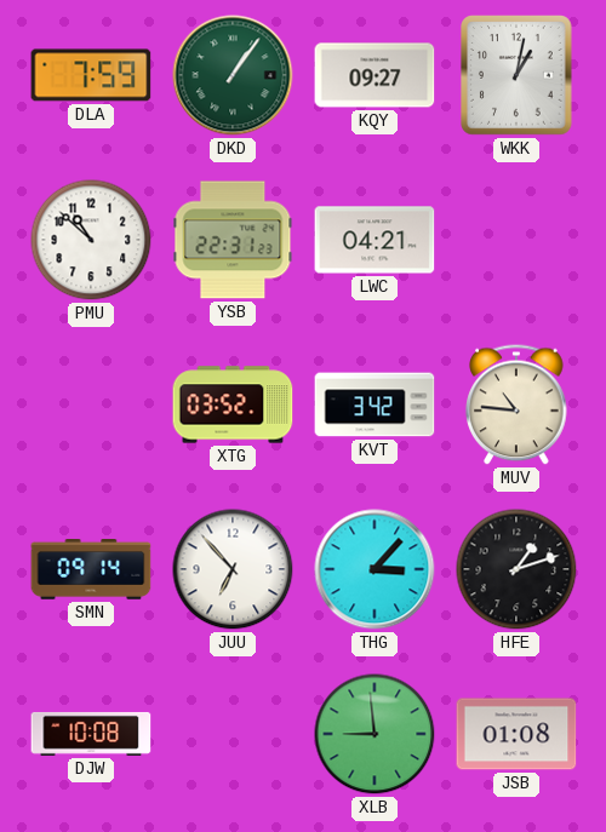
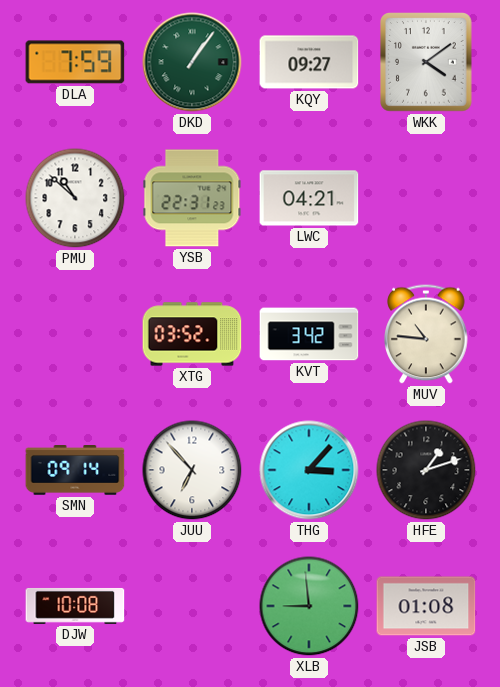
WKK: 1:02 -> 4:09
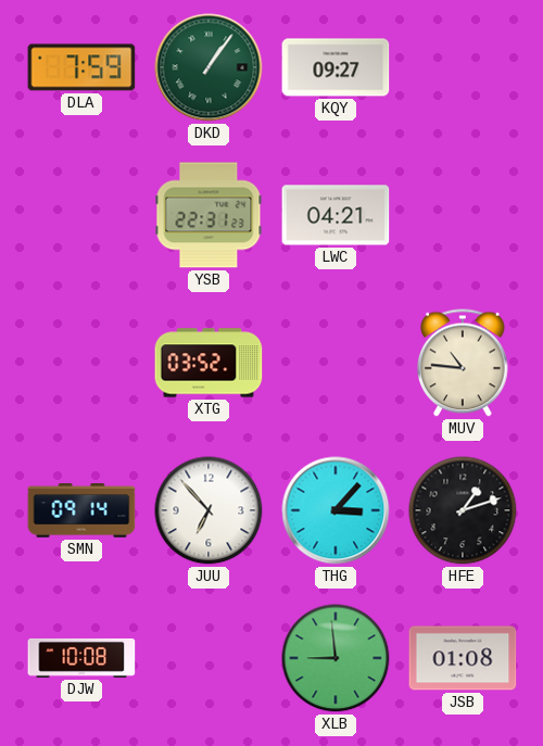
WKK: 4:09 -> none
PMU: 10:52 -> none
KVT: 3:42 -> none
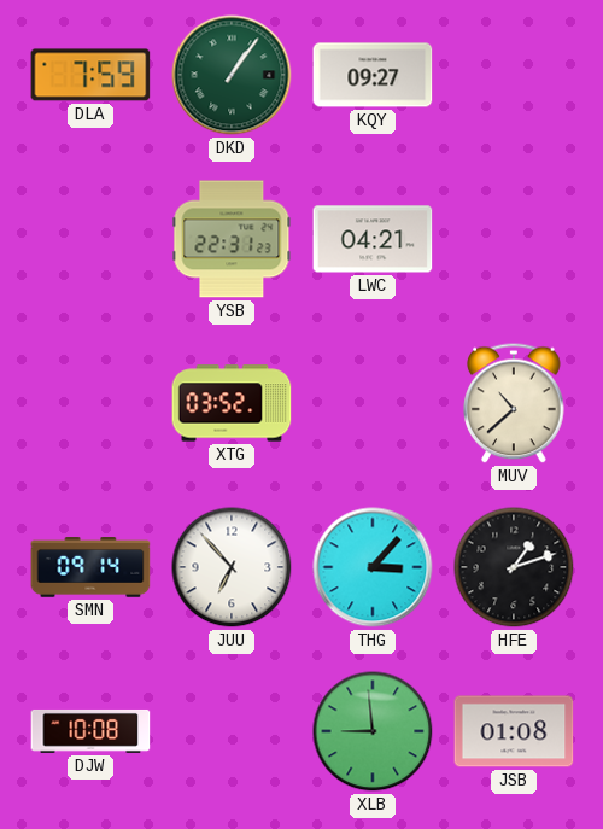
MUV: 10:46 -> 10:38
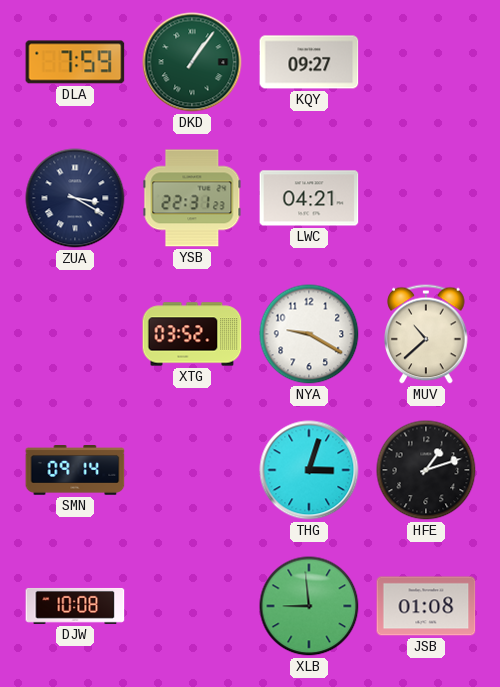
ZUA: none -> 3:20
NYA: none -> 9:20
JUU: 6:53 -> none
THG: 3:07 -> 3:03
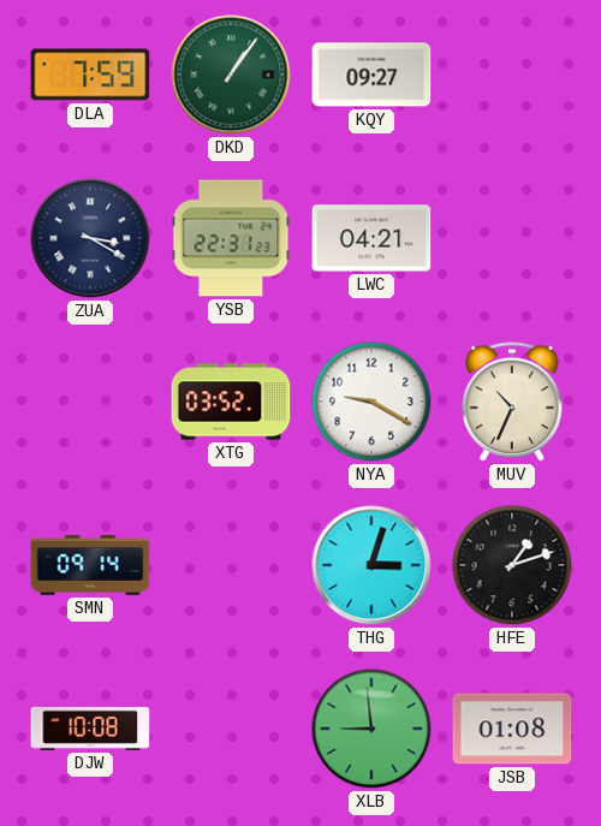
MUV: 10:38 -> 10:34
